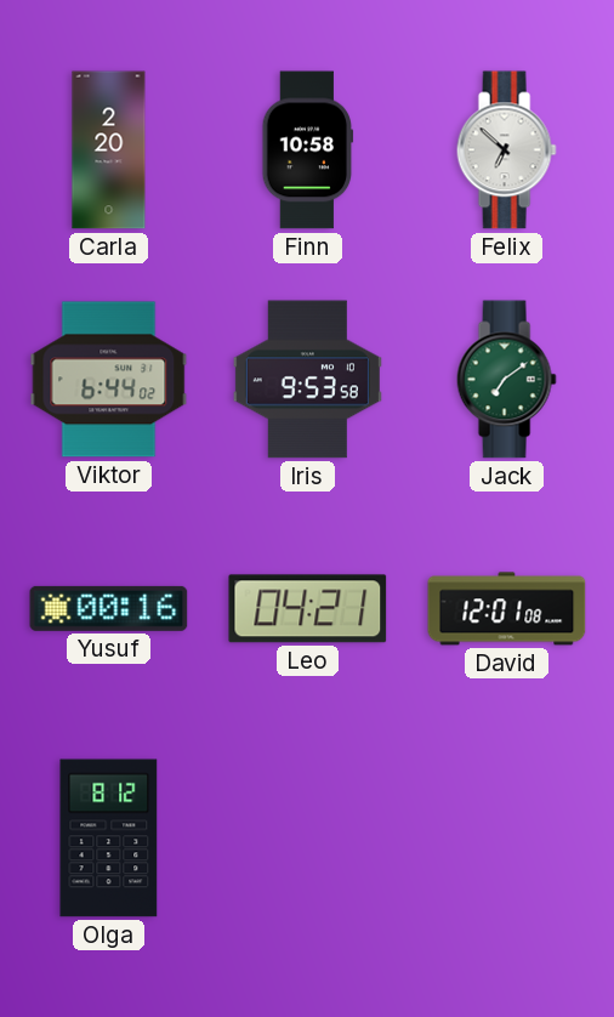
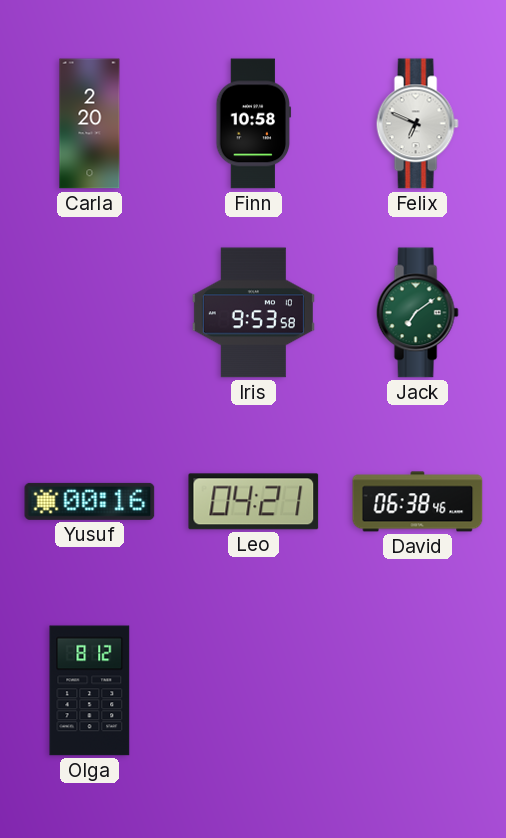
Felix: 6:52 -> 6:49
Viktor: 6:44 -> none
David: 12:01 -> 06:38
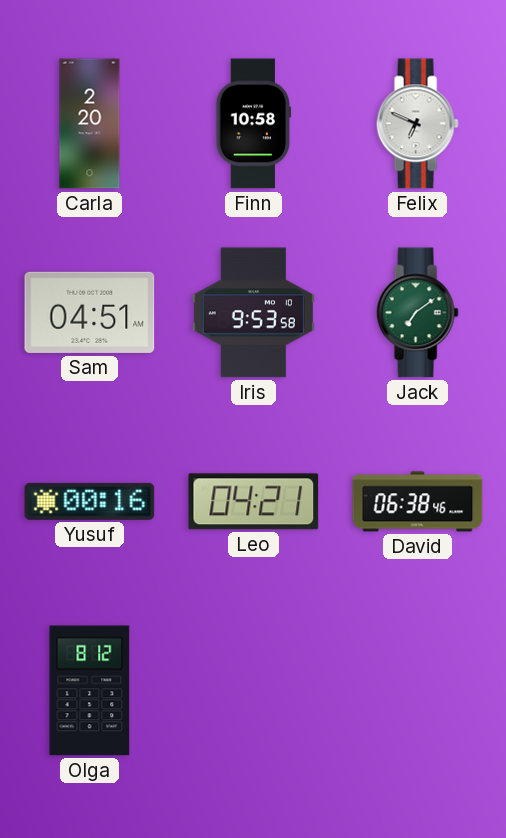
Sam: none -> 04:51
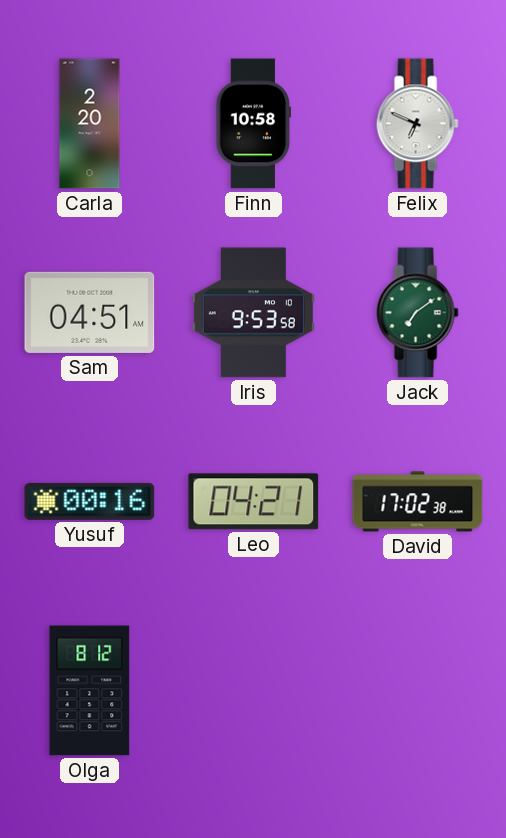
David: 06:38 -> 17:02
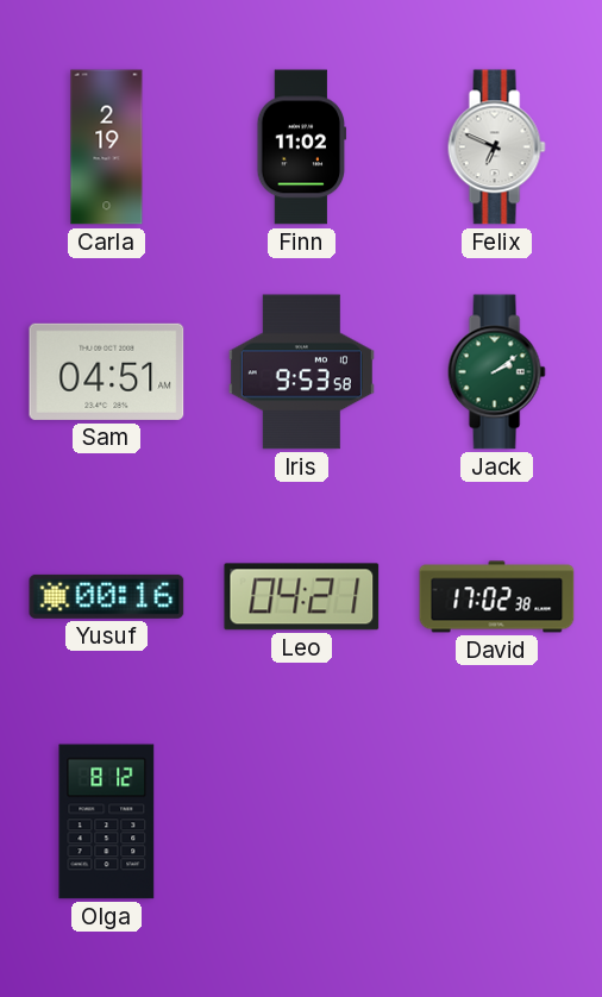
Carla: 2:20 -> 2:19
Finn: 10:58 -> 11:02
Jack: 7:09 -> 2:09
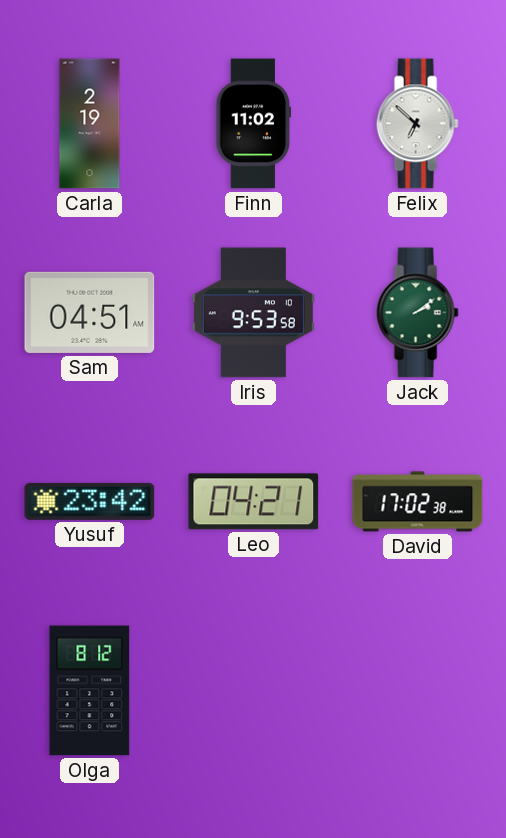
Felix: 6:49 -> 6:52
Yusuf: 00:16 -> 23:42
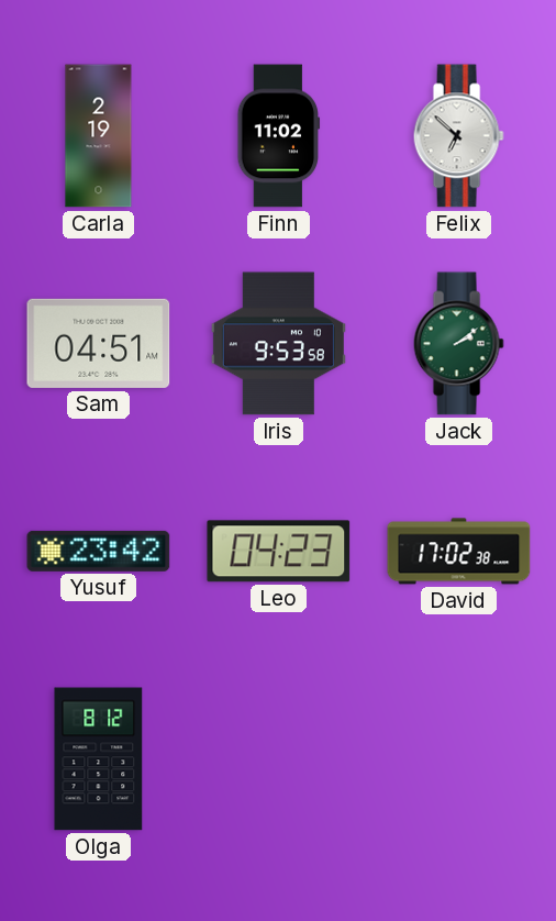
Leo: 04:21 -> 04:23
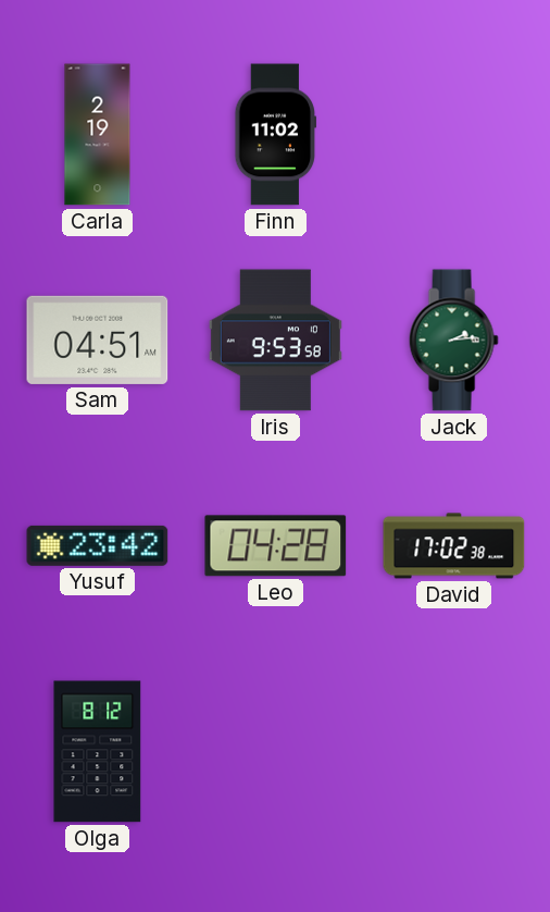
Felix: 6:52 -> none
Jack: 2:09 -> 2:14
Leo: 04:23 -> 04:28
